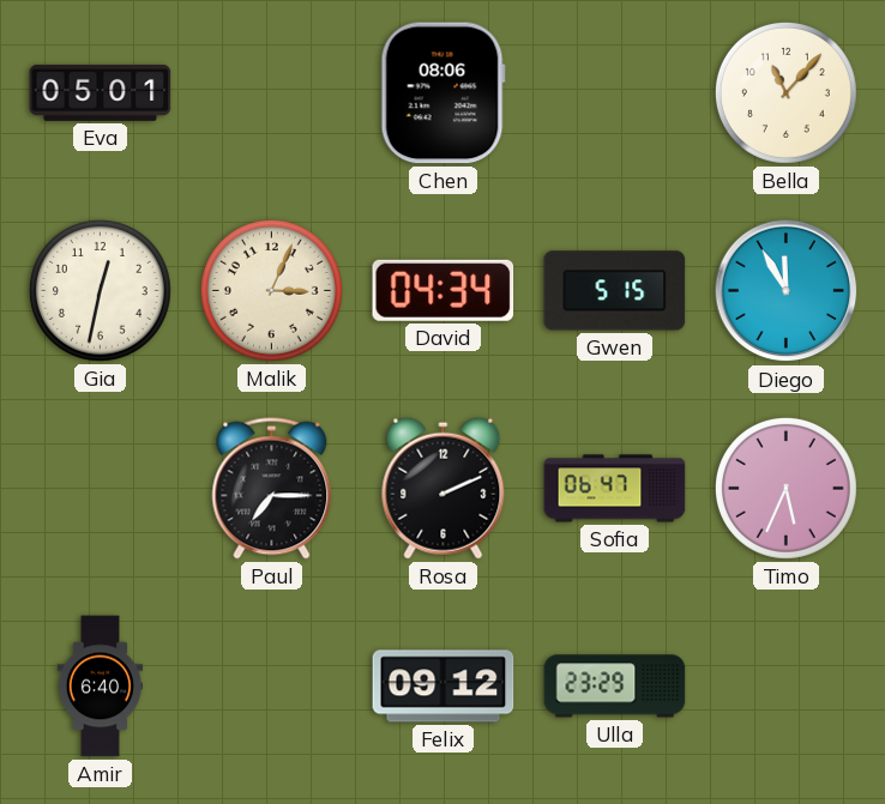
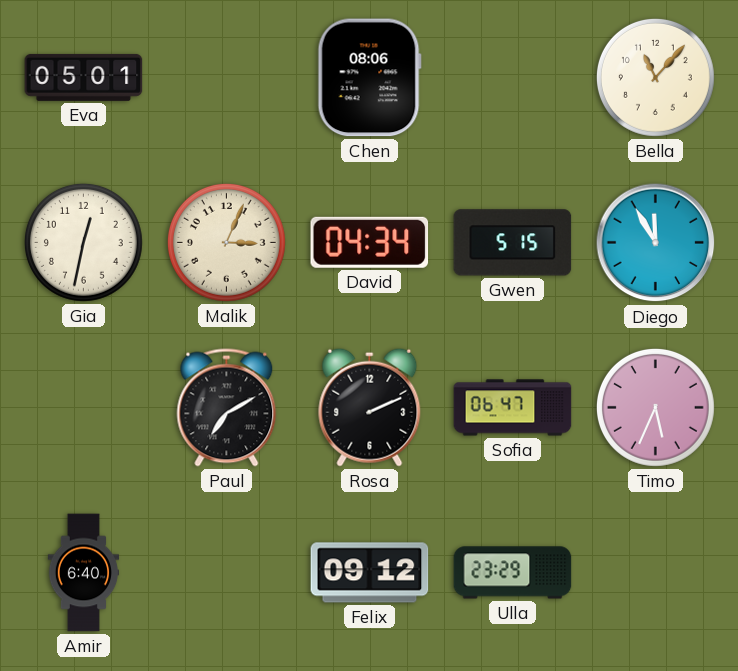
Paul: 7:15 -> 7:10
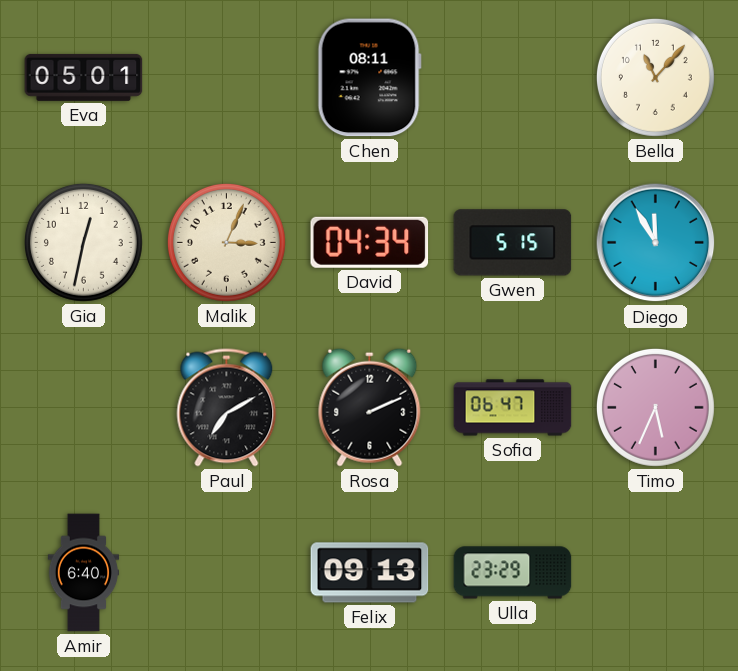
Chen: 08:06 -> 08:11
Felix: 09:12 -> 09:13
